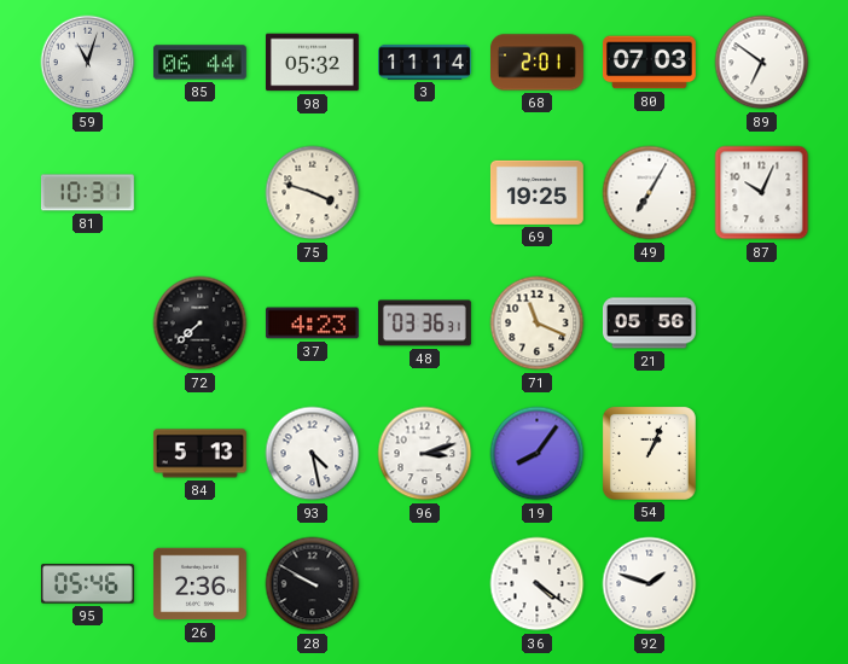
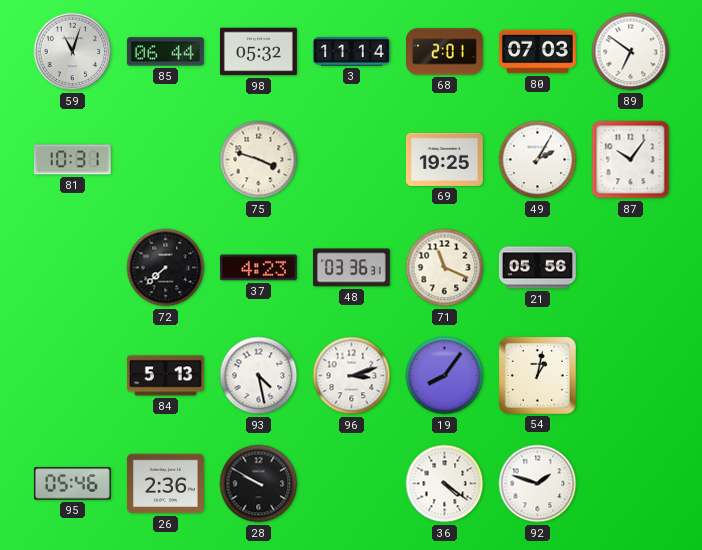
49: 7:05 -> 2:05
87: 10:04 -> 10:06
54: 1:04 -> 1:02
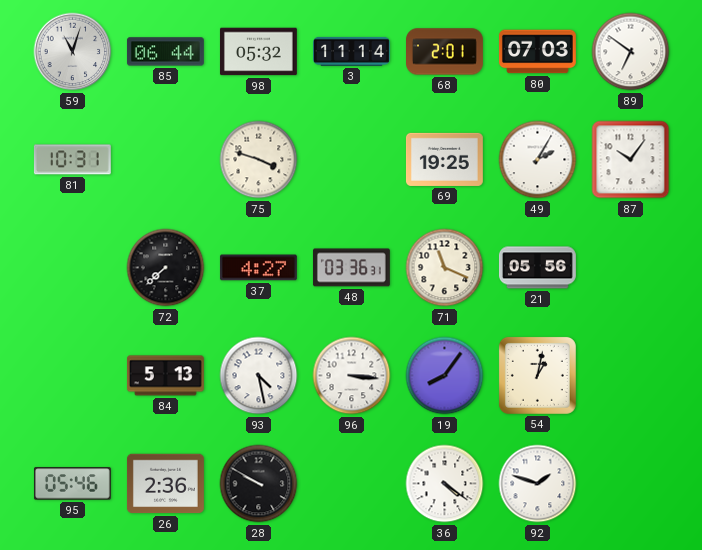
37: 4:23 -> 4:27
96: 3:12 -> 3:16
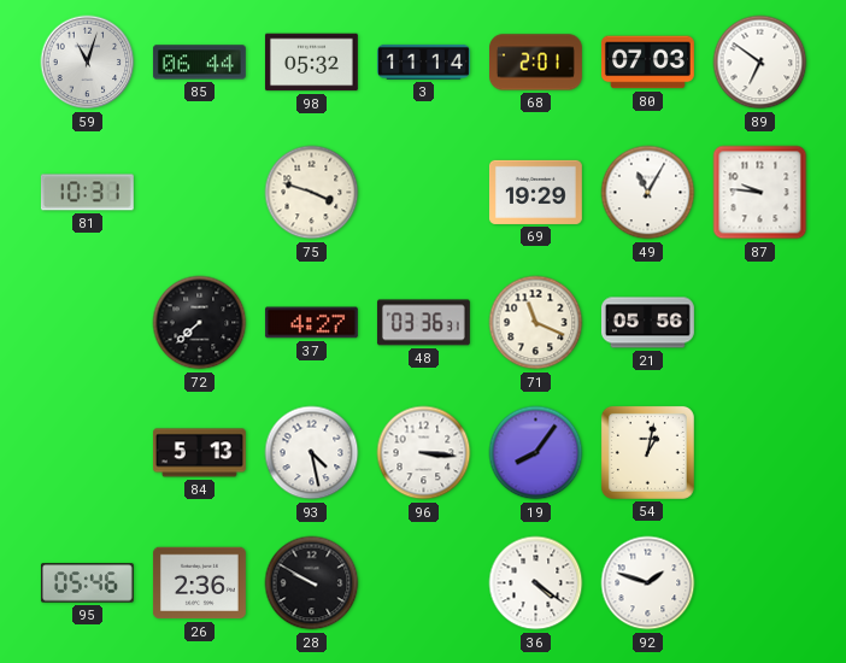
69: 19:25 -> 19:29
49: 2:05 -> 11:05
87: 10:06 -> 9:46
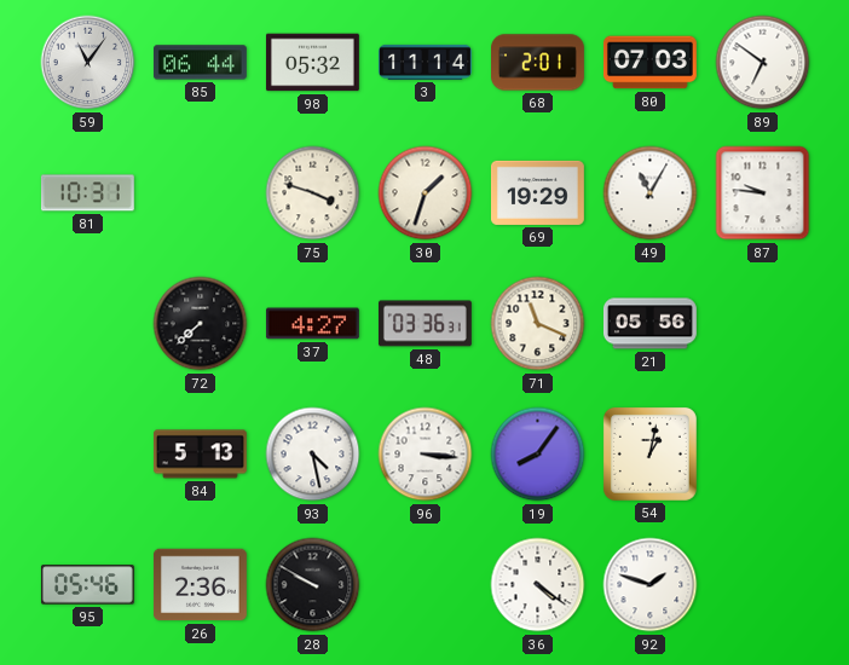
59: 11:03 -> 11:06
30: none -> 1:33
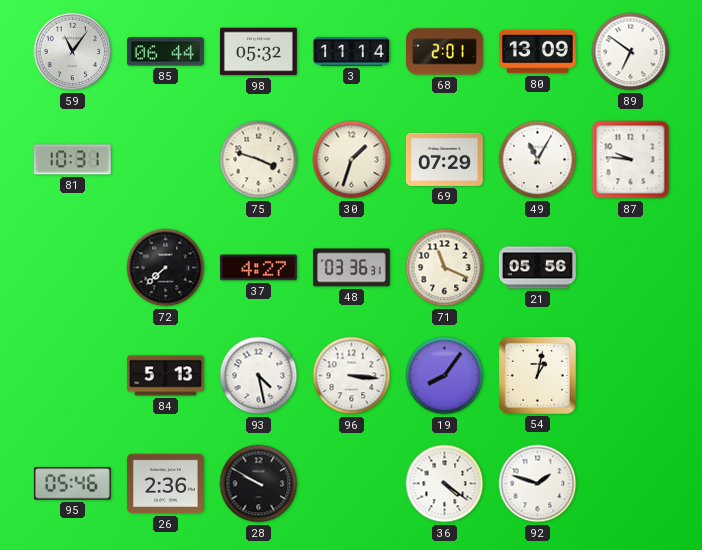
80: 07:03 -> 13:09
69: 19:29 -> 07:29
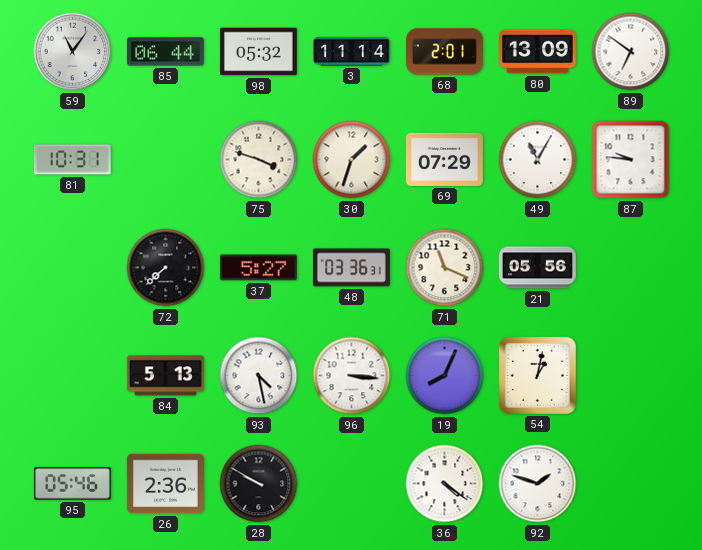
37: 4:27 -> 5:27
19: 8:06 -> 8:04
